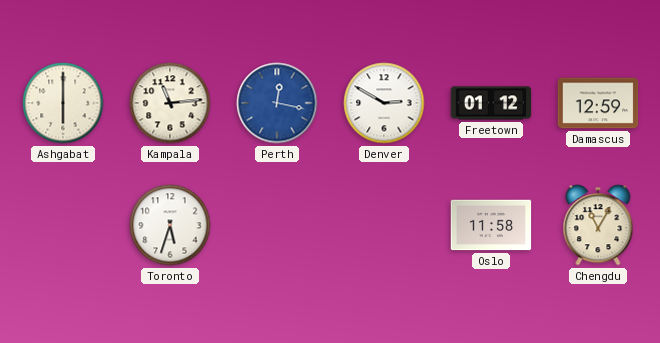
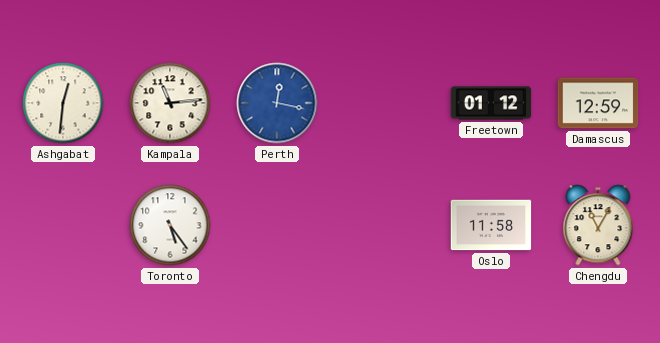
Ashgabat: 6:00 -> 12:31
Denver: 2:50 -> none
Toronto: 5:33 -> 5:24
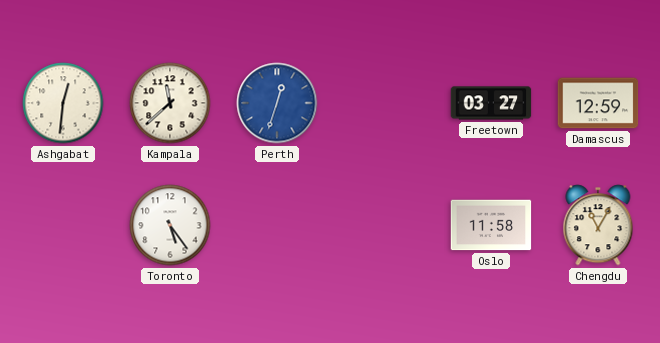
Kampala: 11:14 -> 11:38
Perth: 12:17 -> 12:33
Freetown: 01:12 -> 03:27
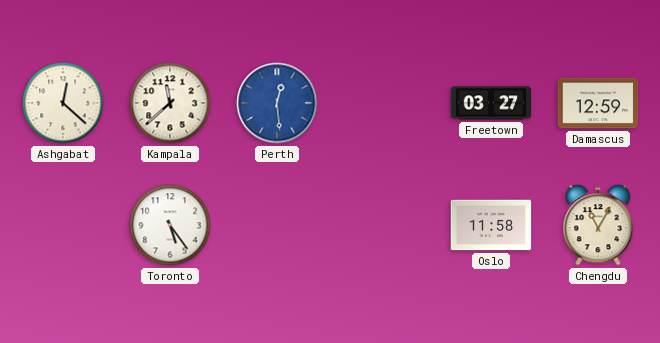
Ashgabat: 12:31 -> 12:22
Perth: 12:33 -> 12:29
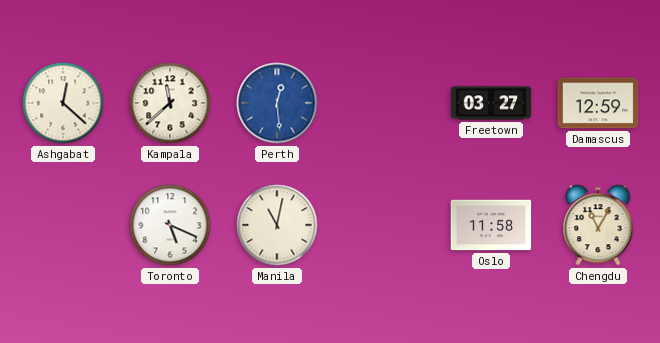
Toronto: 5:24 -> 5:19
Manila: none -> 11:02
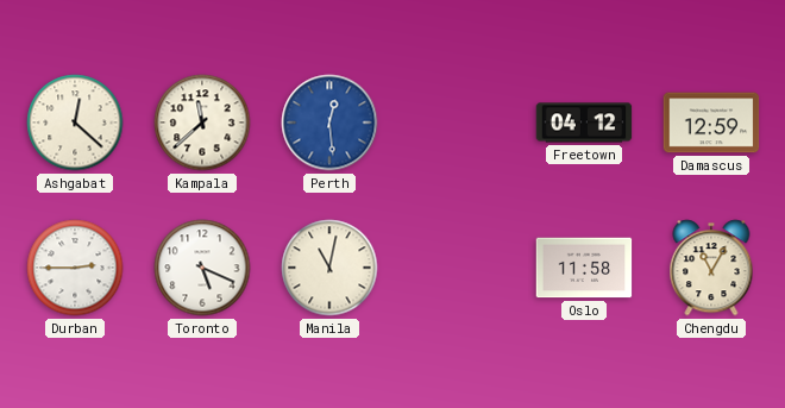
Freetown: 03:27 -> 04:12
Durban: none -> 2:45
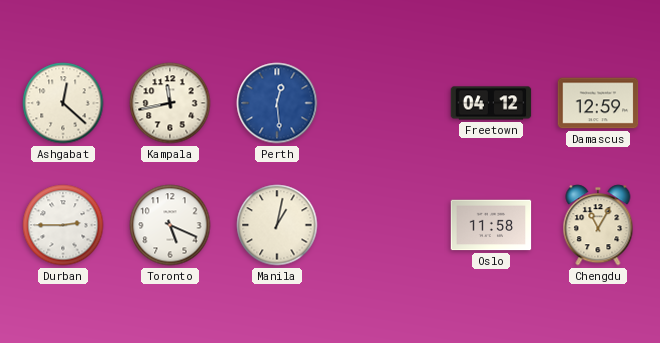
Kampala: 11:38 -> 11:43
Manila: 11:02 -> 1:02
